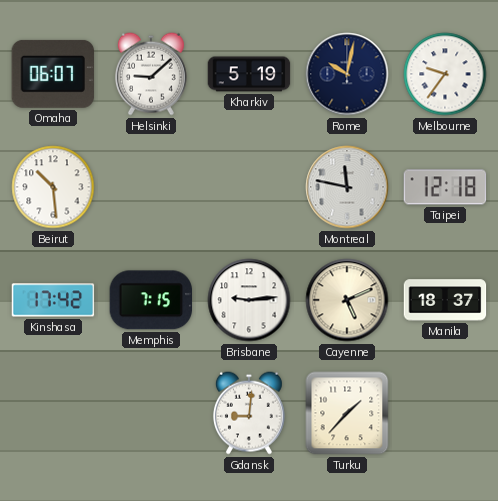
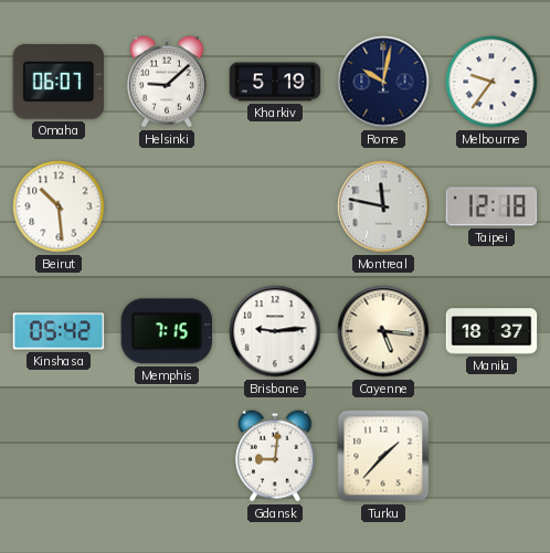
Kinshasa: 17:42 -> 05:42
Cayenne: 5:11 -> 5:16
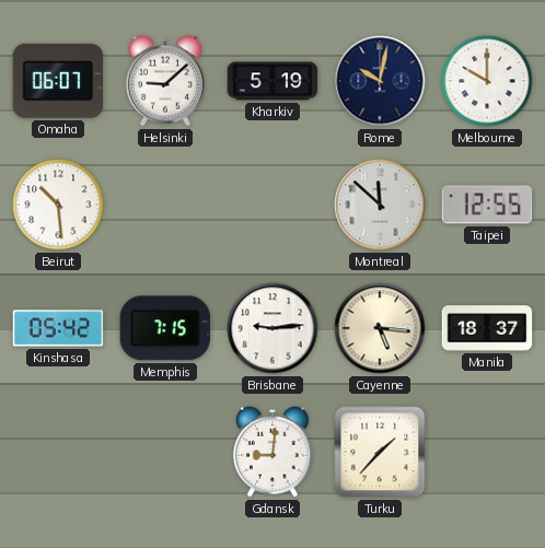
Melbourne: 9:36 -> 10:00
Montreal: 11:47 -> 11:52
Taipei: 12:18 -> 12:55
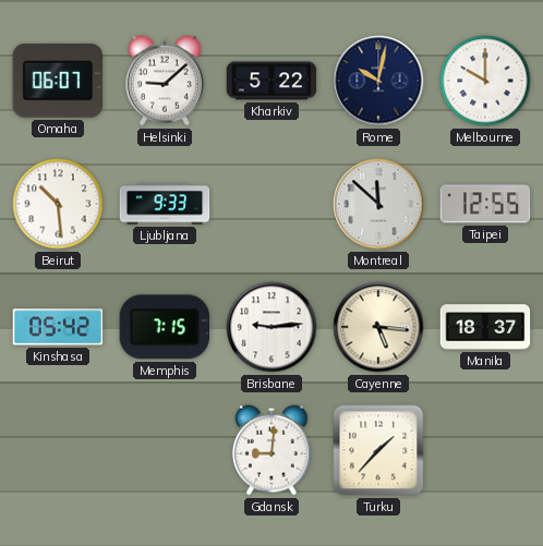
Kharkiv: 5:19 -> 5:22
Ljubljana: none -> 9:33
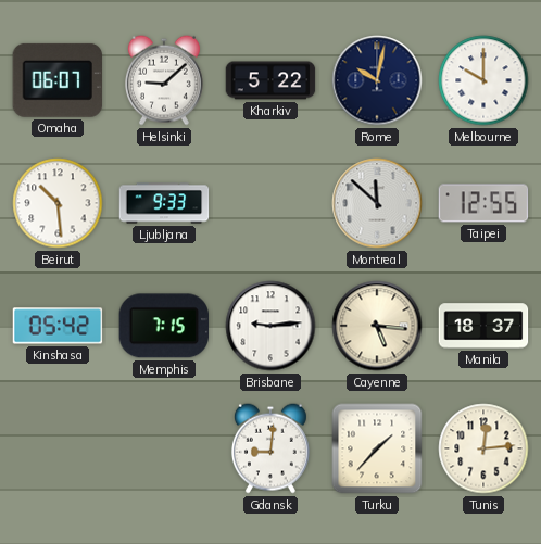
Tunis: none -> 12:14
